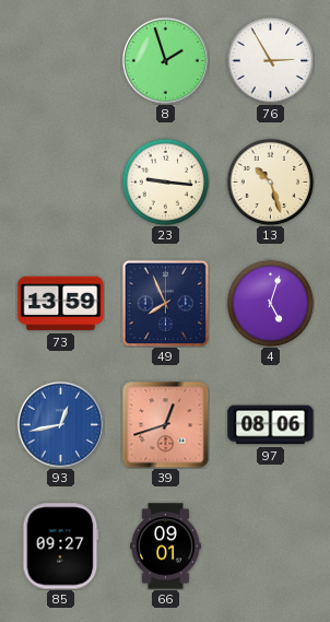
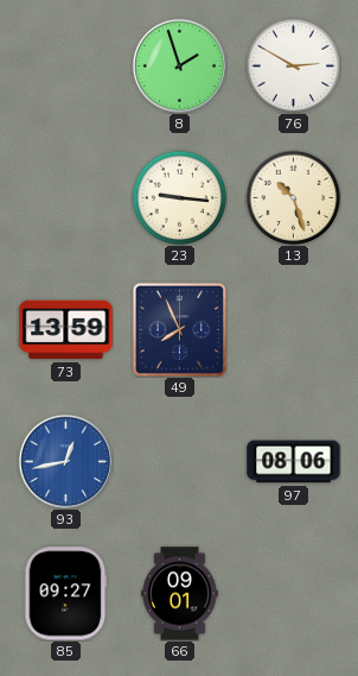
76: 2:55 -> 2:50
4: 5:03 -> none
39: 12:42 -> none
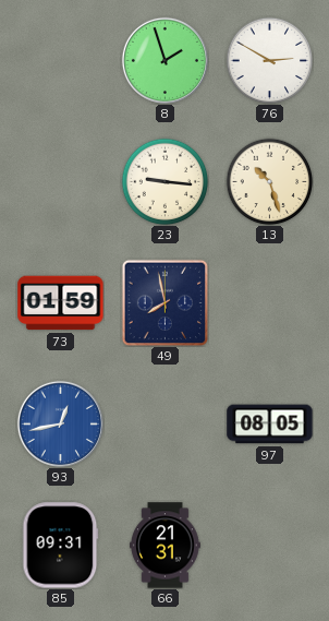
73: 13:59 -> 01:59
49: 7:56 -> 7:58
97: 08:06 -> 08:05
85: 09:27 -> 09:31
66: 09:01 -> 21:31
